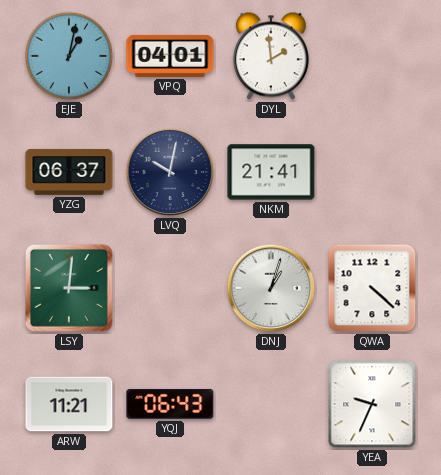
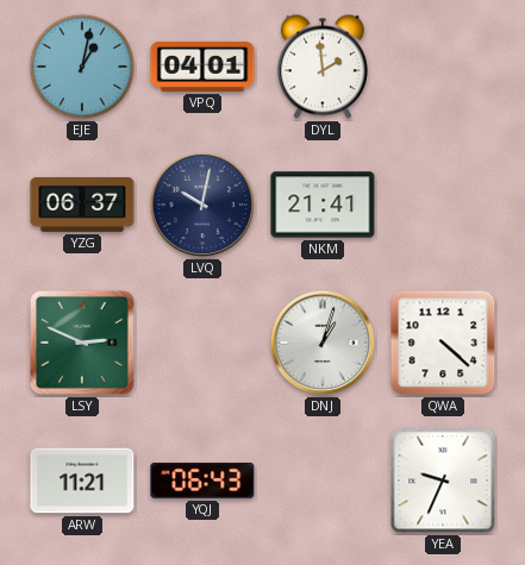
LSY: 3:01 -> 2:49
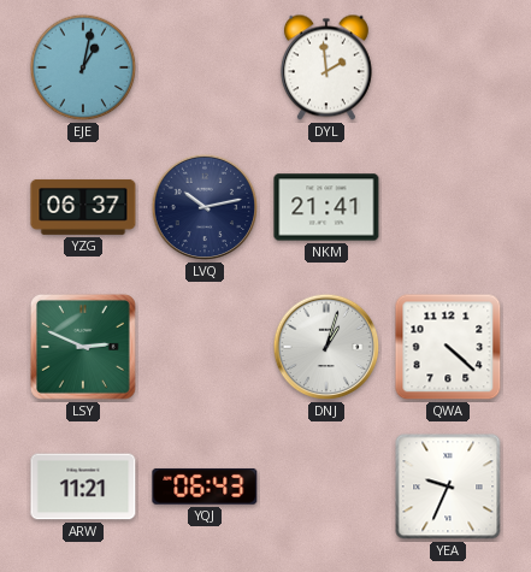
VPQ: 04:01 -> none
LVQ: 10:02 -> 10:13
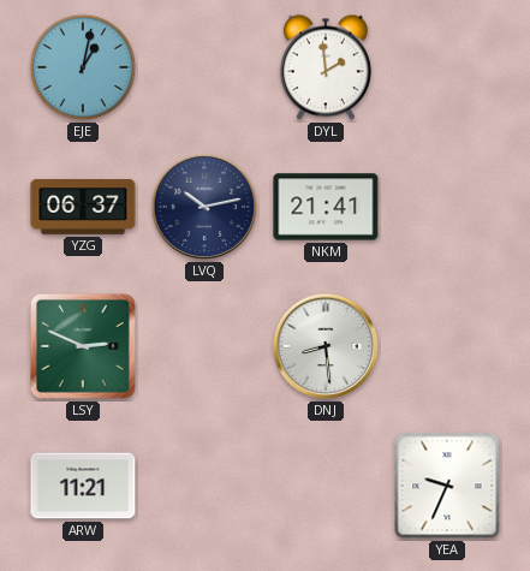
DNJ: 1:03 -> 8:29
QWA: 4:22 -> none
YQJ: 06:43 -> none
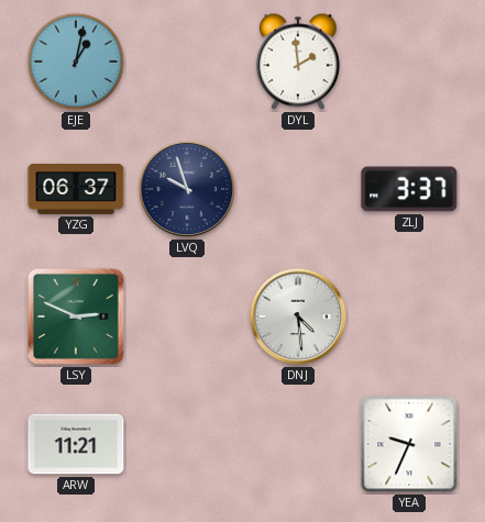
LVQ: 10:13 -> 9:57
NKM: 21:41 -> none
ZLJ: none -> 3:37
DNJ: 8:29 -> 4:29
